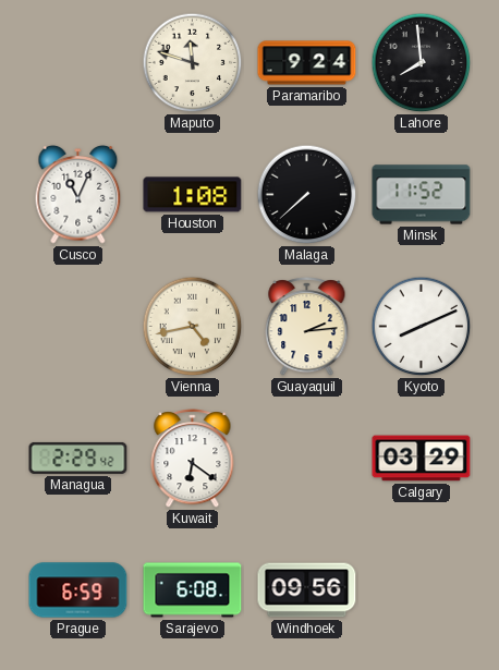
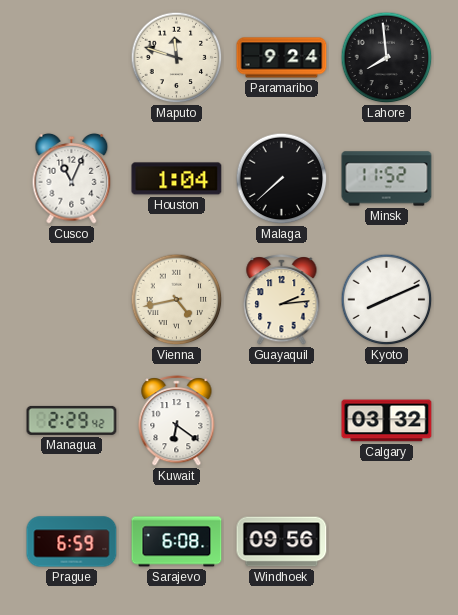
Houston: 1:08 -> 1:04
Calgary: 03:29 -> 03:32
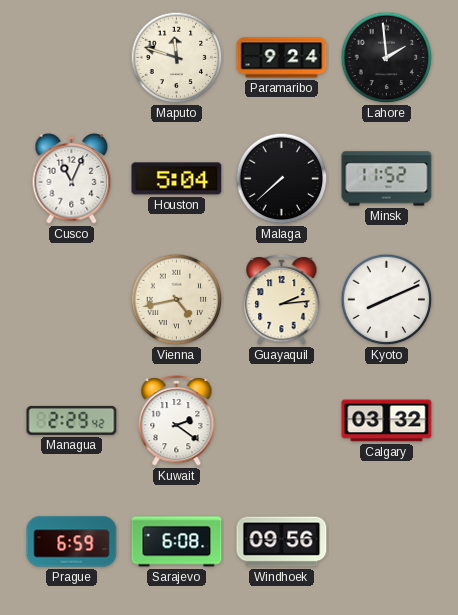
Lahore: 7:59 -> 1:59
Houston: 1:04 -> 5:04
Kuwait: 6:21 -> 2:21
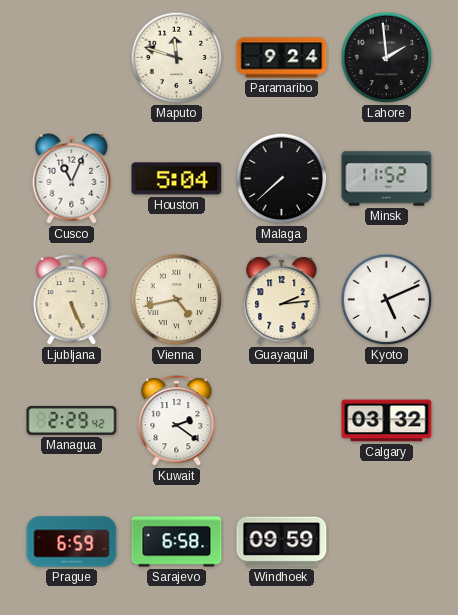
Ljubljana: none -> 5:26
Kyoto: 8:11 -> 5:11
Sarajevo: 6:08 -> 6:58
Windhoek: 09:56 -> 09:59
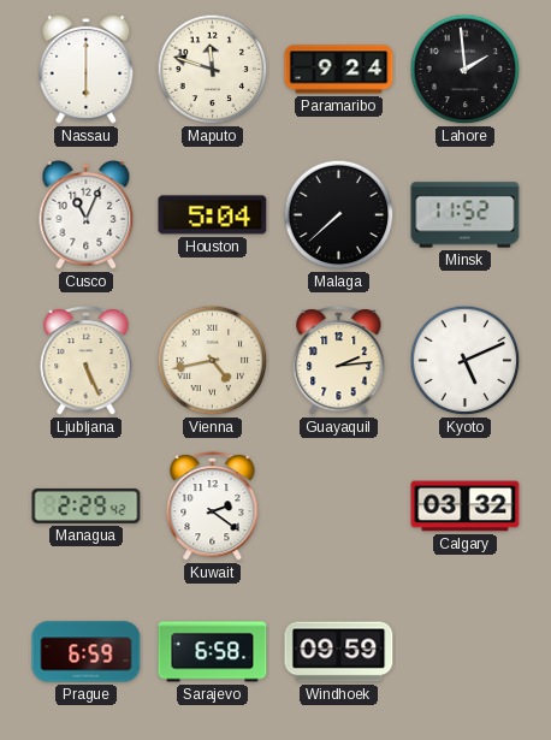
Nassau: none -> 6:00
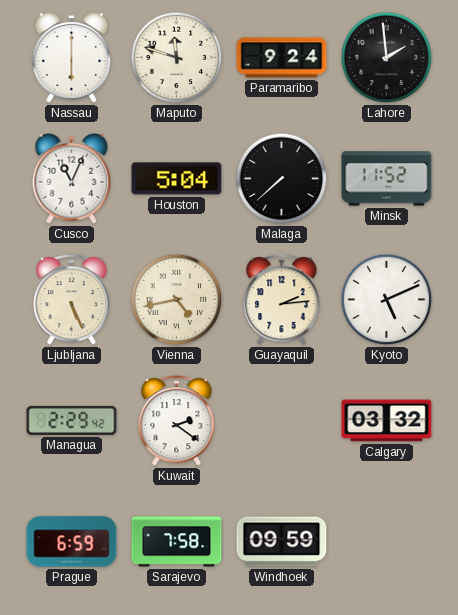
Sarajevo: 6:58 -> 7:58
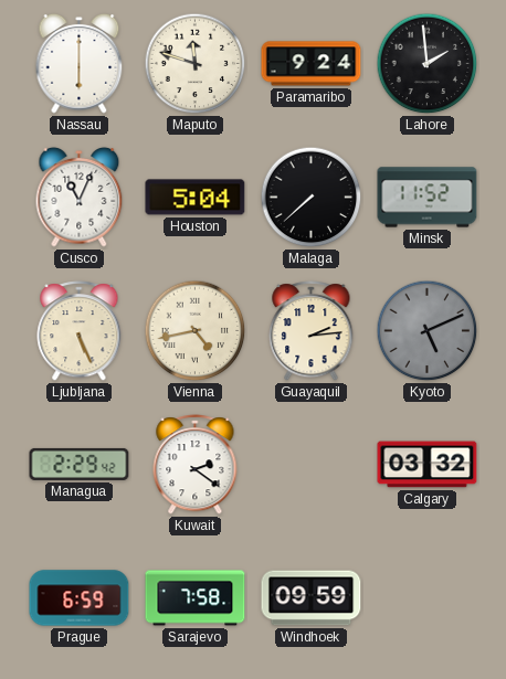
Kyoto dial: white -> grey
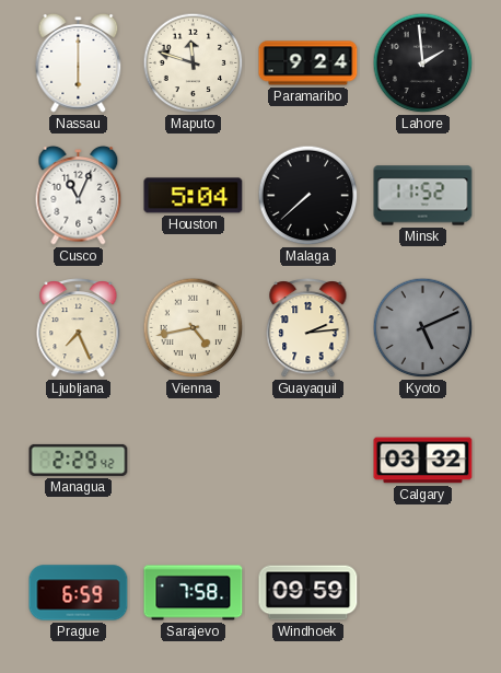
Ljubljana: 5:26 -> 7:26
Kuwait: 2:21 -> none
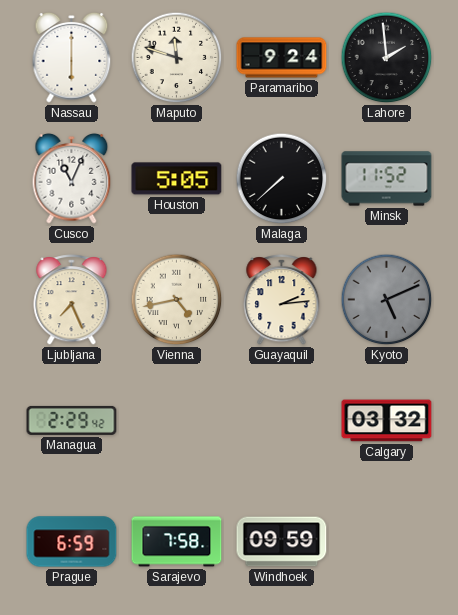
Houston: 5:04 -> 5:05
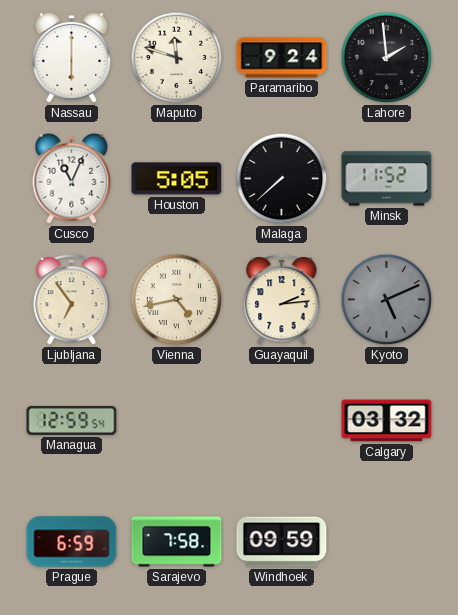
Ljubljana: 7:26 -> 6:54
Managua: 2:29 -> 12:59
